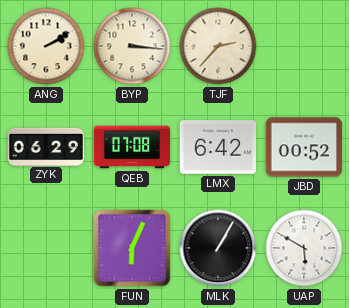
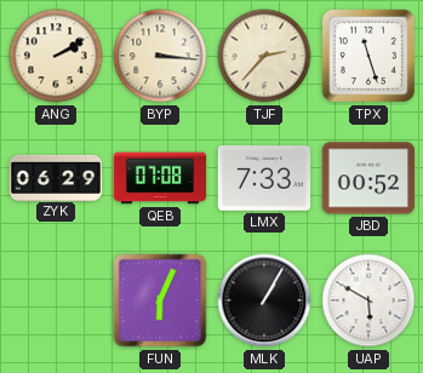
TPX: none -> 11:27
LMX: 6:42 -> 7:33
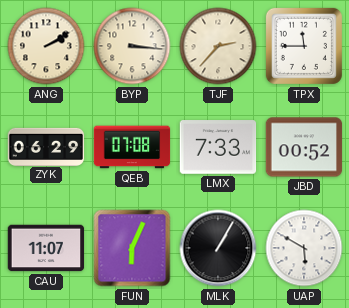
TPX: 11:27 -> 11:45
CAU: none -> 11:07
